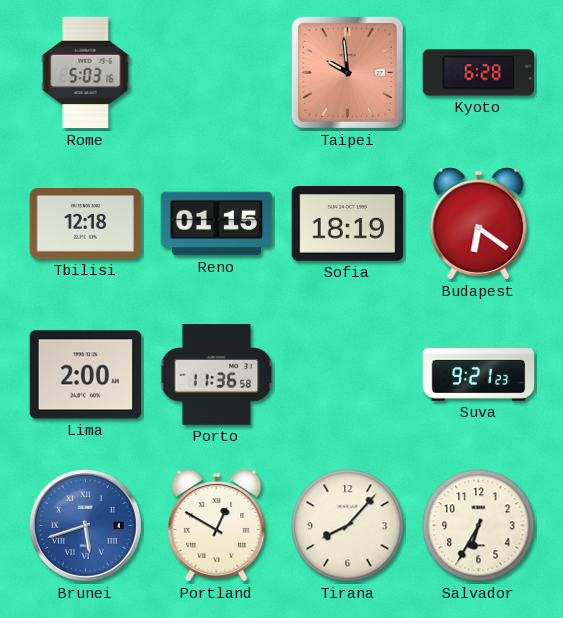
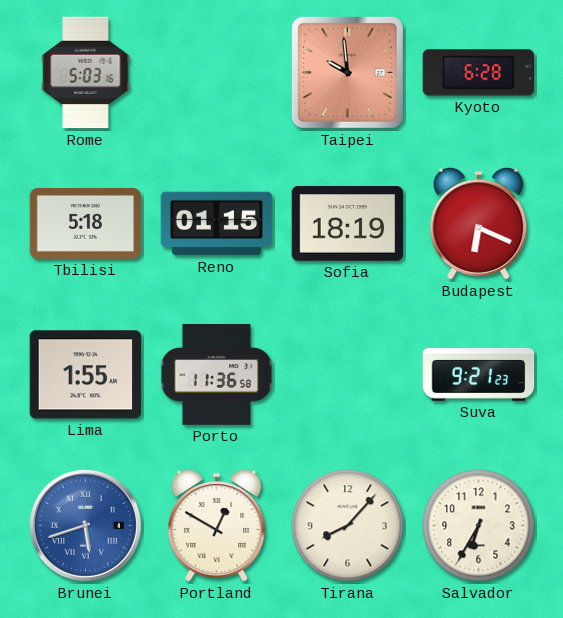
Tbilisi: 12:18 -> 5:18
Budapest: 6:21 -> 6:19
Lima: 2:00 -> 1:55
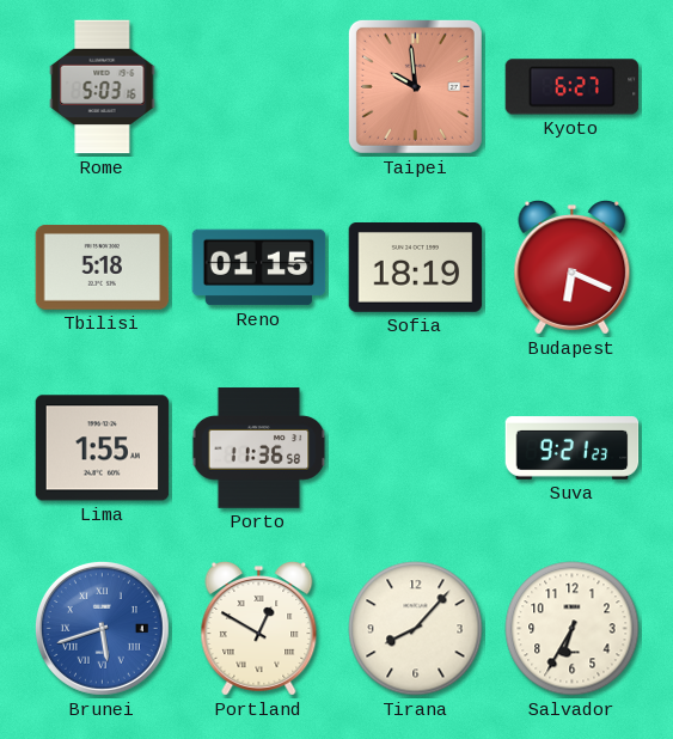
Kyoto: 6:28 -> 6:27
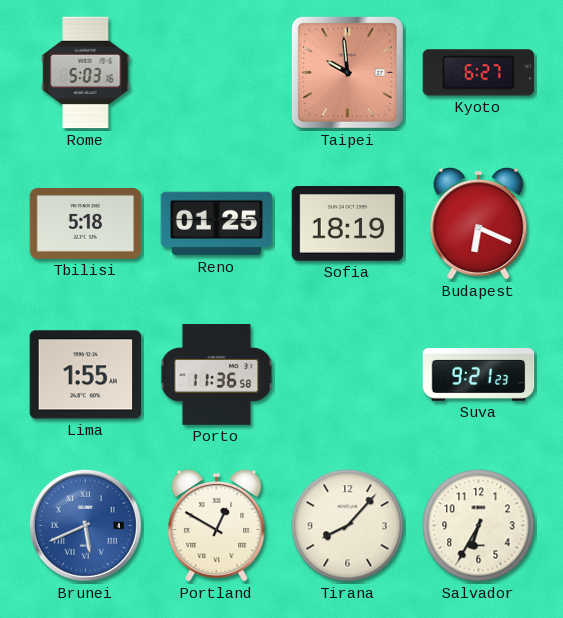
Reno: 01:15 -> 01:25
Brunei: 5:42 -> 5:41
